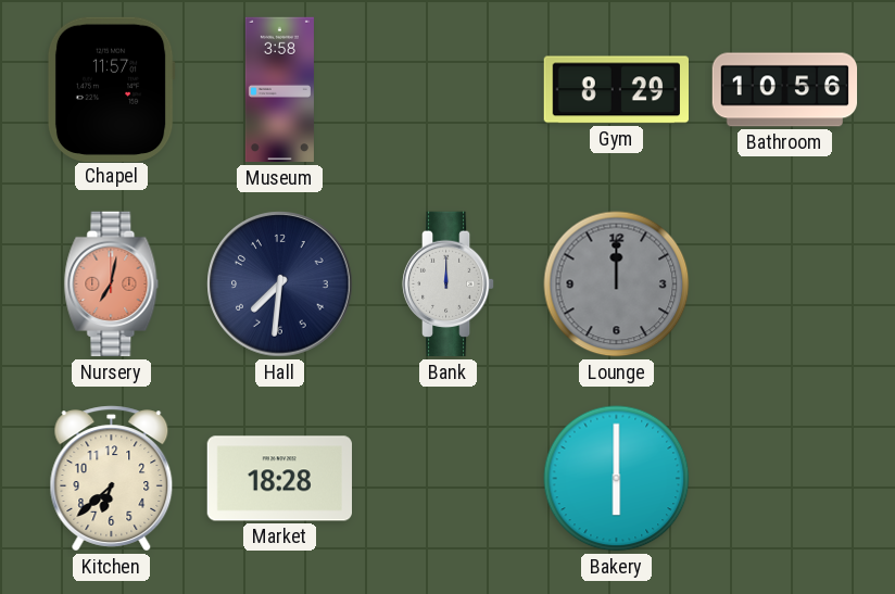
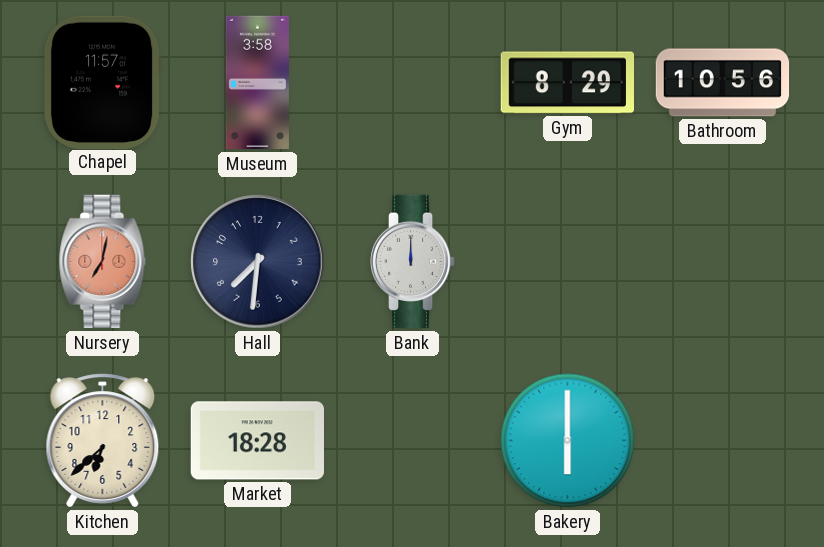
Lounge: 12:00 -> none
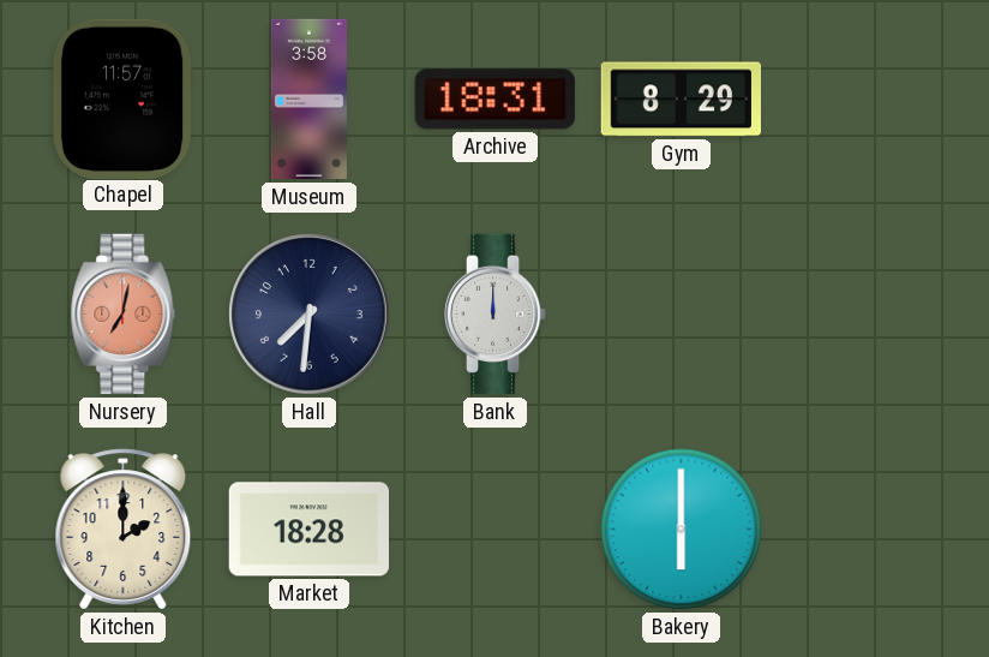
Archive: none -> 18:31
Bathroom: 10:56 -> none
Kitchen: 6:38 -> 2:00
